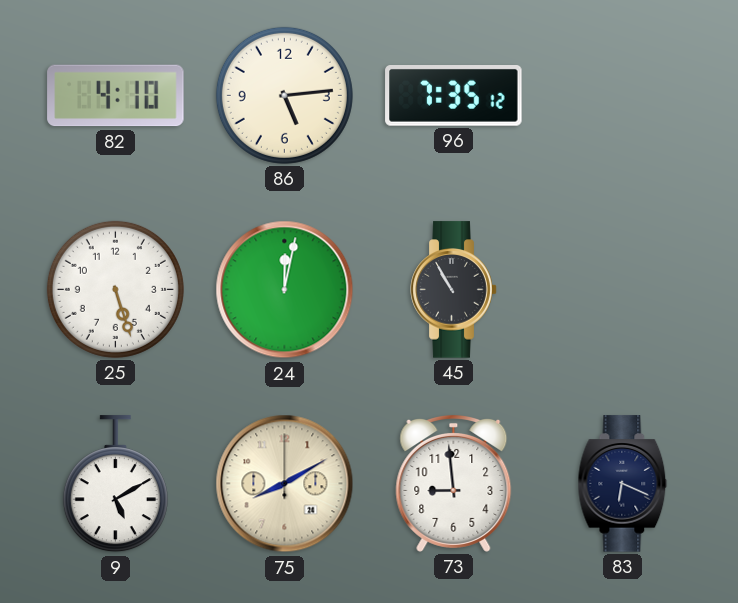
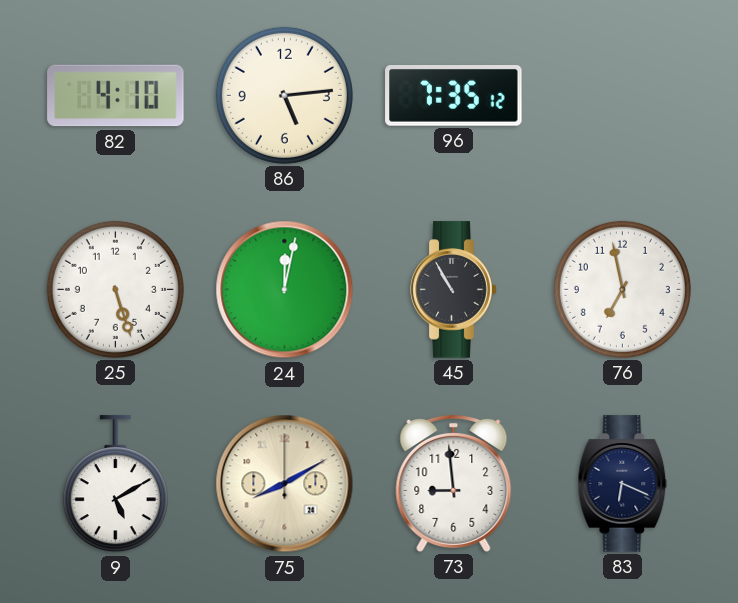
76: none -> 6:58
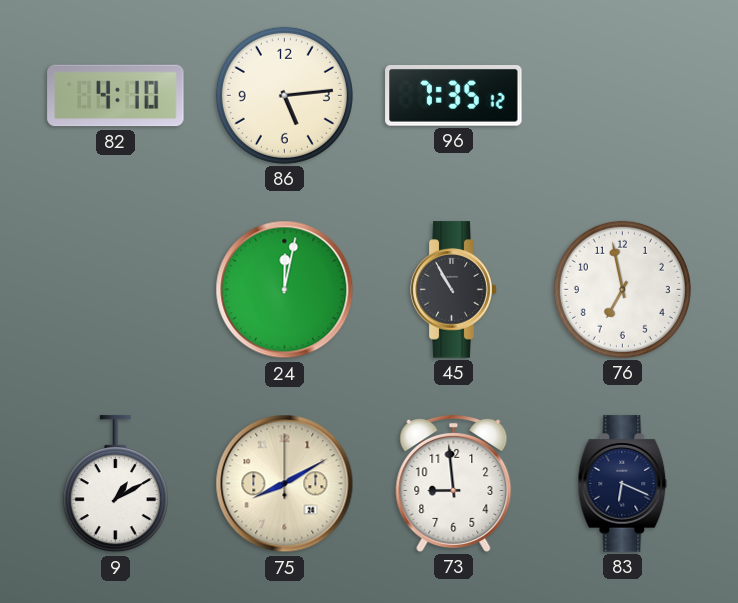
25: 5:27 -> none
9: 5:10 -> 1:10
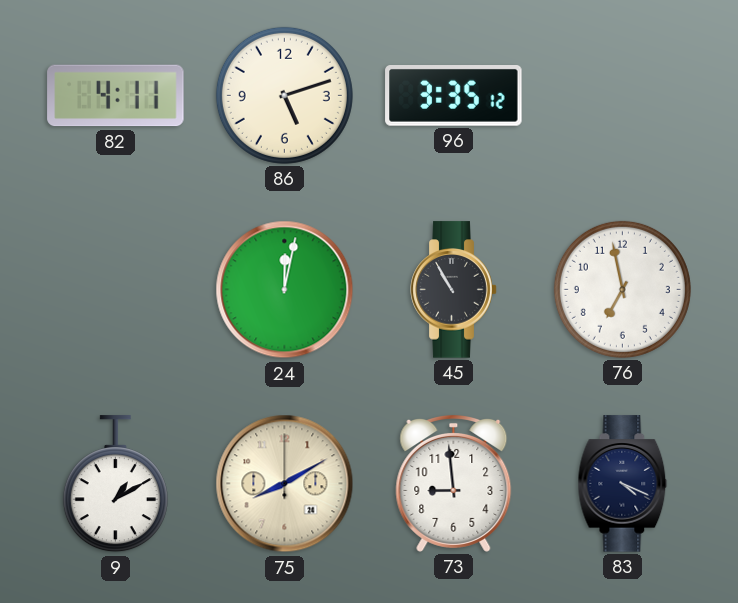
82: 4:10 -> 4:11
86: 5:14 -> 5:12
96: 7:35 -> 3:35
83: 6:19 -> 4:19
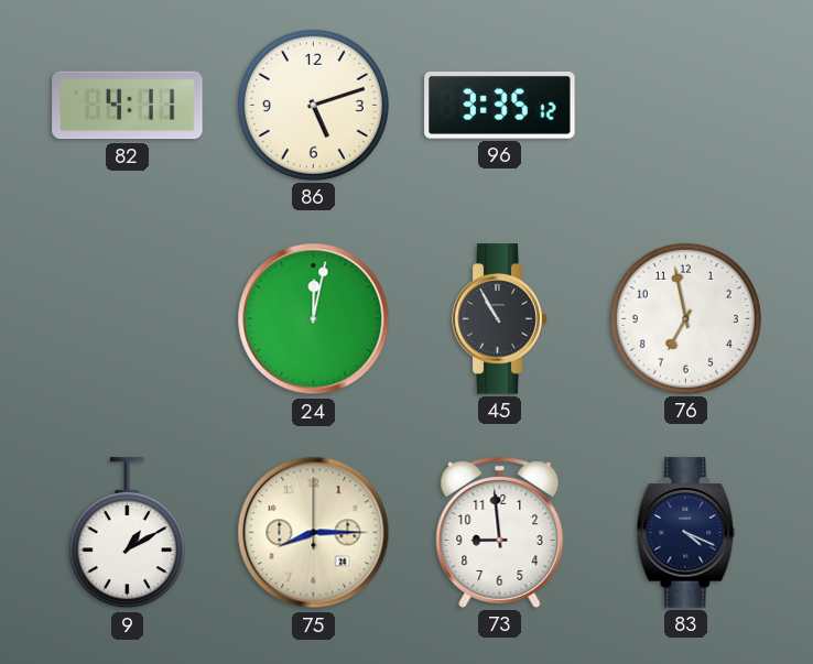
75: 8:10 -> 8:15
